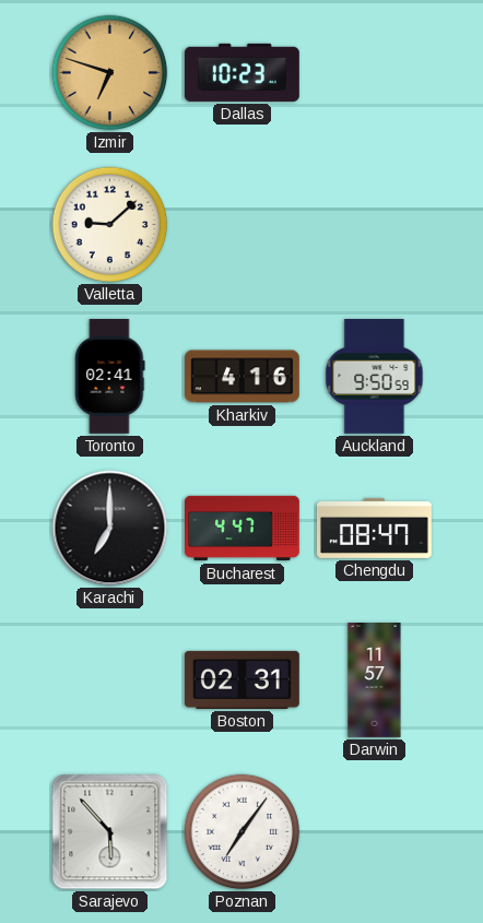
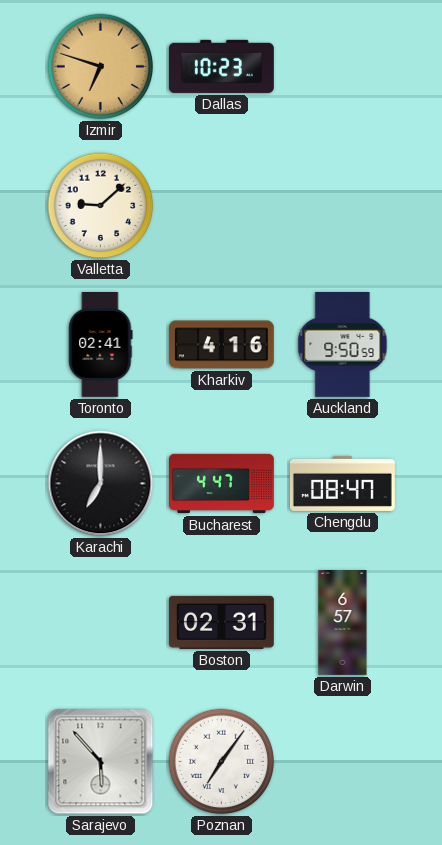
Darwin: 11:57 -> 6:57
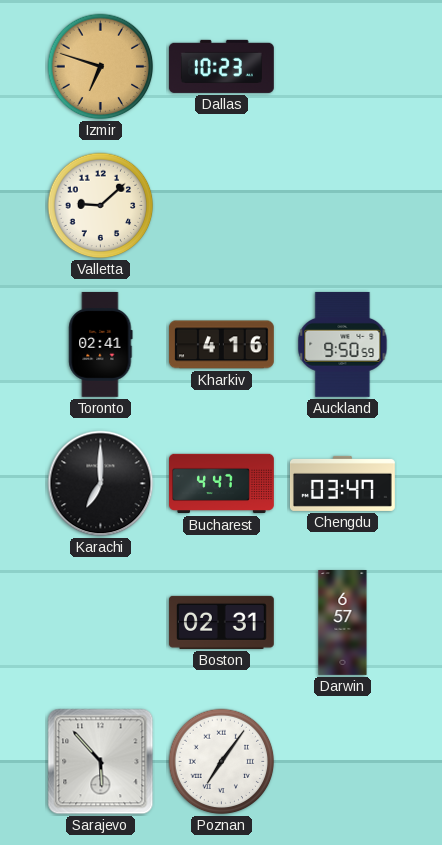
Chengdu: 08:47 -> 03:47
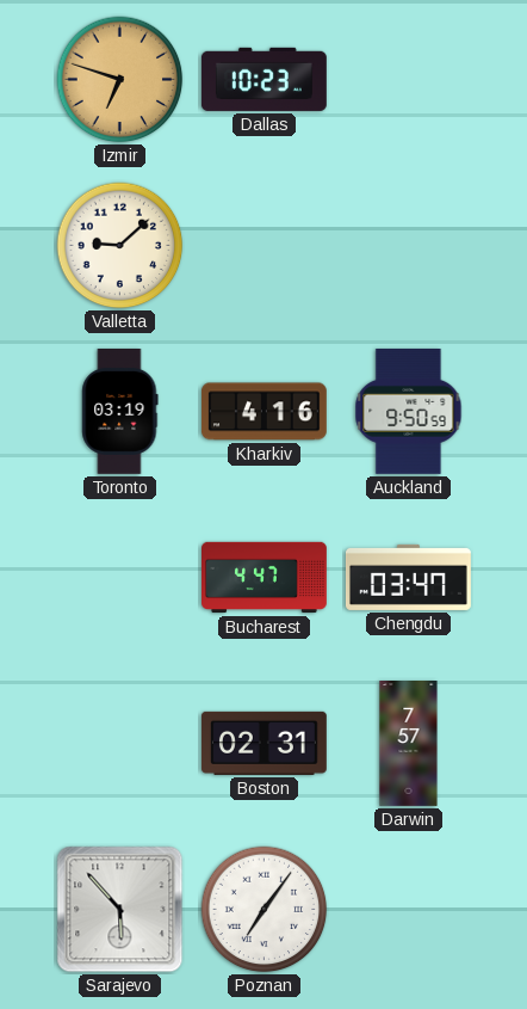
Toronto: 02:41 -> 03:19
Karachi: 7:00 -> none
Darwin: 6:57 -> 7:57
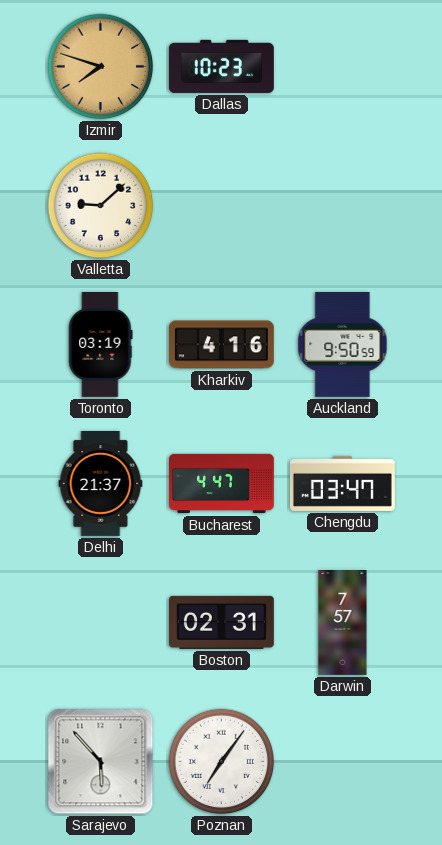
Izmir: 6:48 -> 7:48
Delhi: none -> 21:37
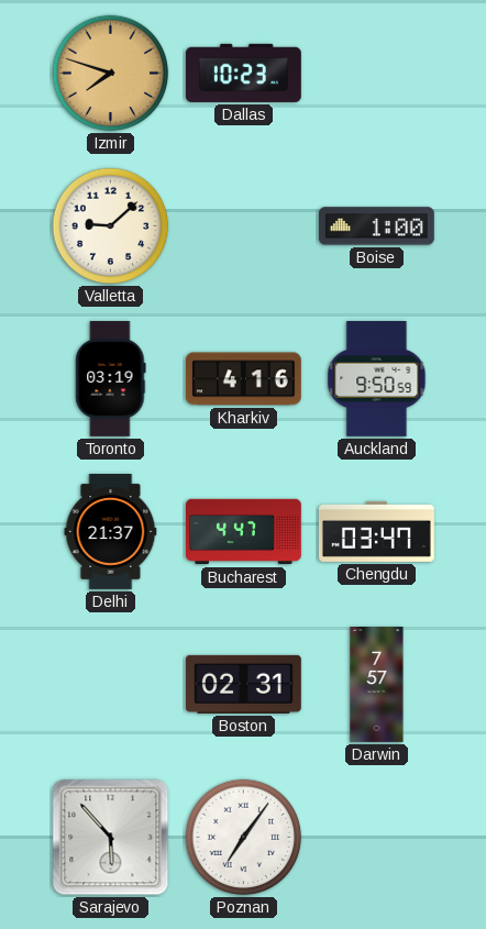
Boise: none -> 1:00
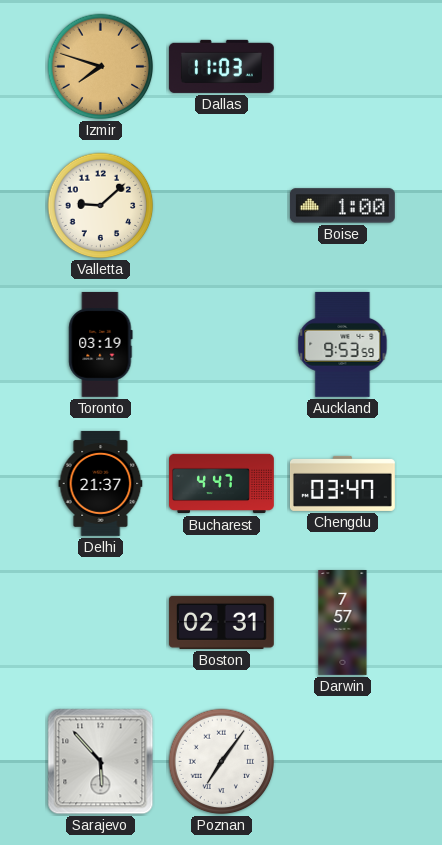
Dallas: 10:23 -> 11:03
Kharkiv: 4:16 -> none
Auckland: 9:50 -> 9:53
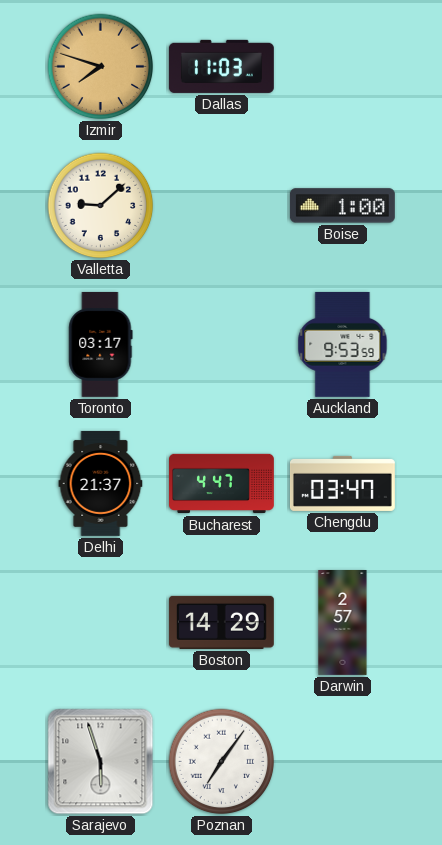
Toronto: 03:19 -> 03:17
Boston: 02:31 -> 14:29
Darwin: 7:57 -> 2:57
Sarajevo: 5:53 -> 5:57
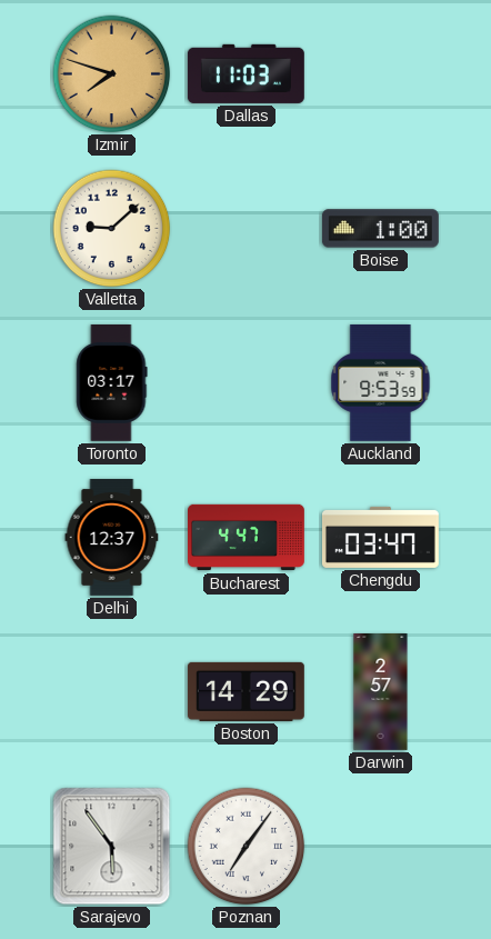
Delhi: 21:37 -> 12:37
Sarajevo: 5:57 -> 5:54
